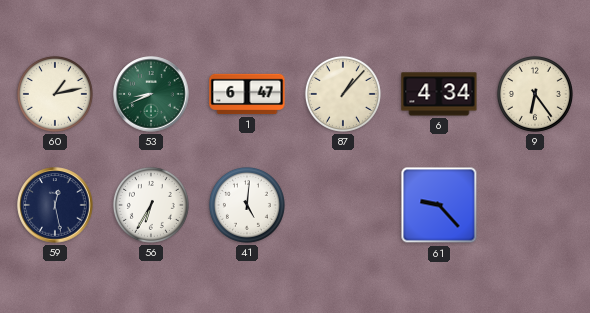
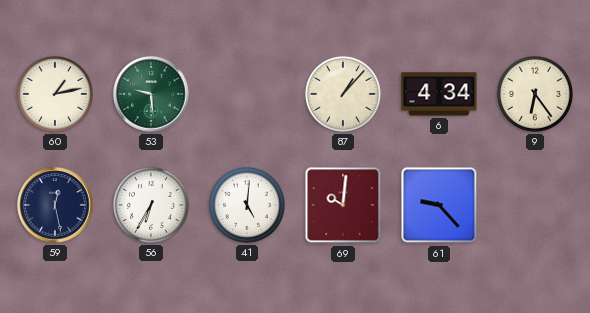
53: 8:41 -> 9:29
1: 6:47 -> none
69: none -> 10:01
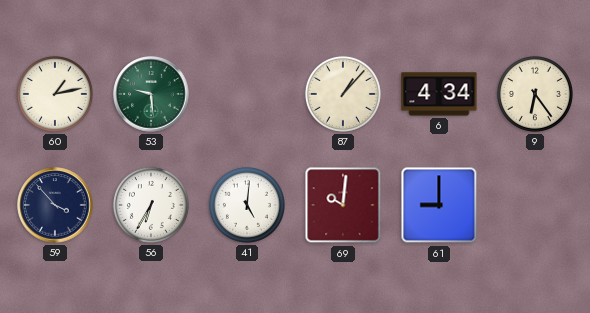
59: 12:28 -> 3:53
61: 9:23 -> 9:00
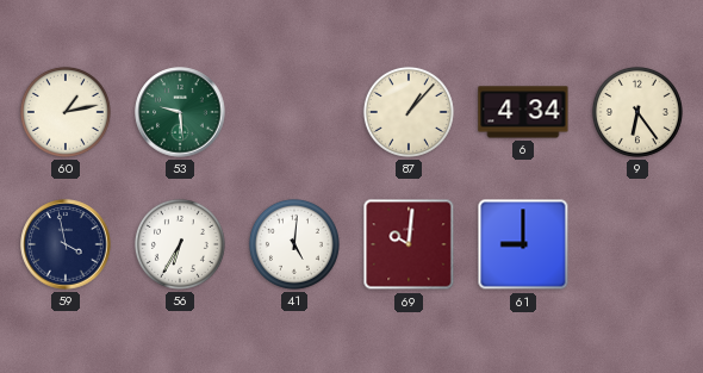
59: 3:53 -> 3:58
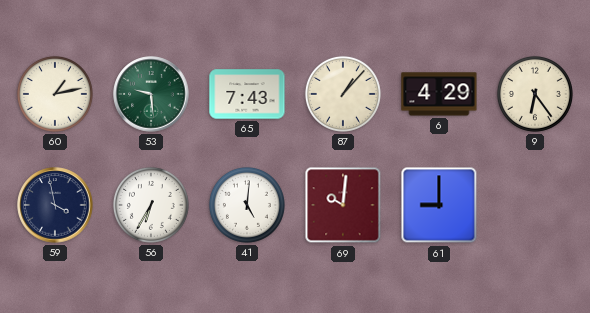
65: none -> 7:43
6: 4:34 -> 4:29
